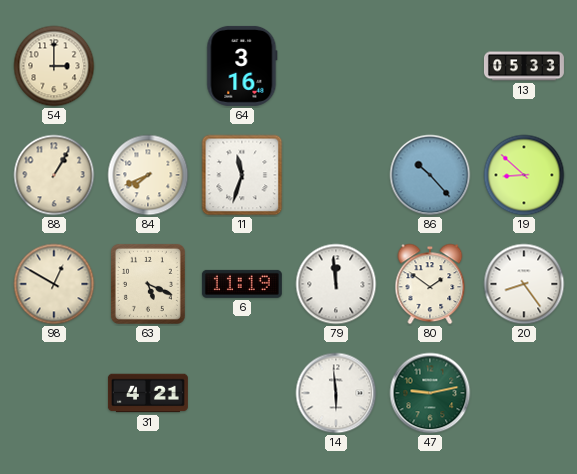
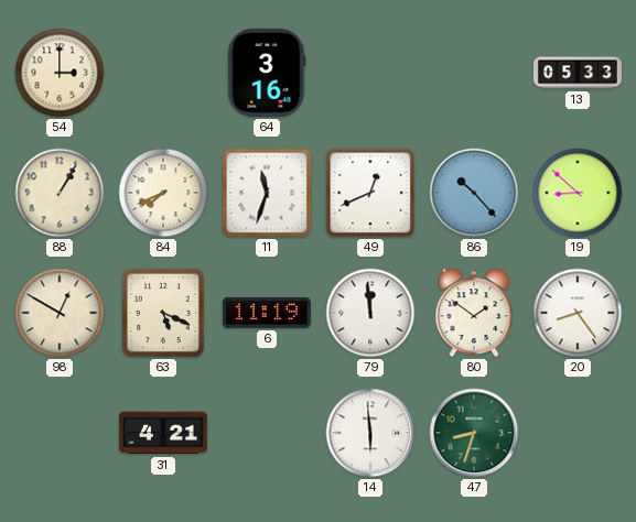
49: none -> 12:41
47: 9:13 -> 8:33
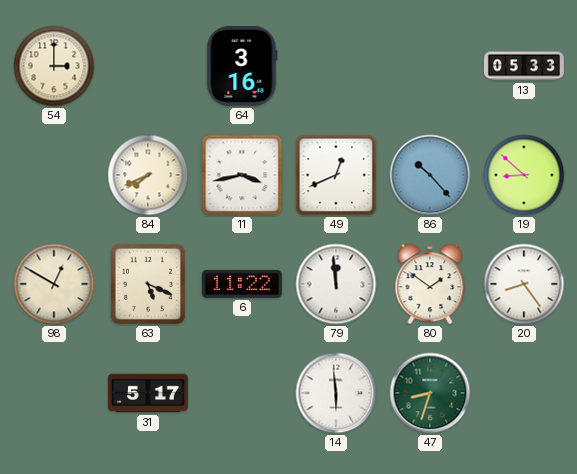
88: 1:05 -> none
11: 11:33 -> 3:43
6: 11:19 -> 11:22
31: 4:21 -> 5:17
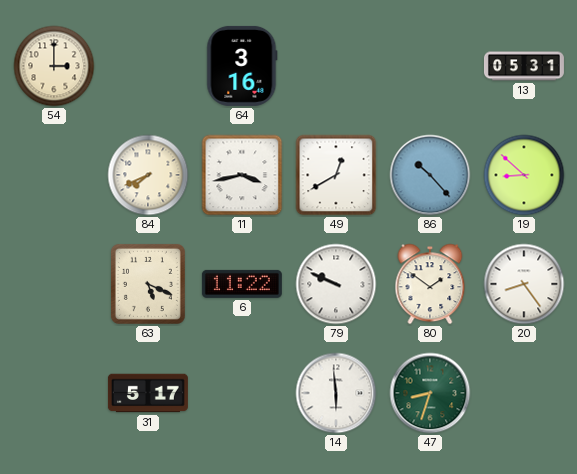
13: 05:33 -> 05:31
49: 12:41 -> 12:40
98: 12:50 -> none
79: 11:59 -> 9:49
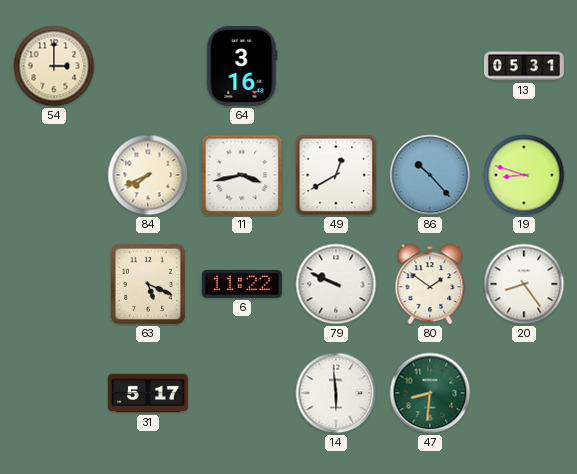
19: 8:52 -> 8:48
47: 8:33 -> 8:31
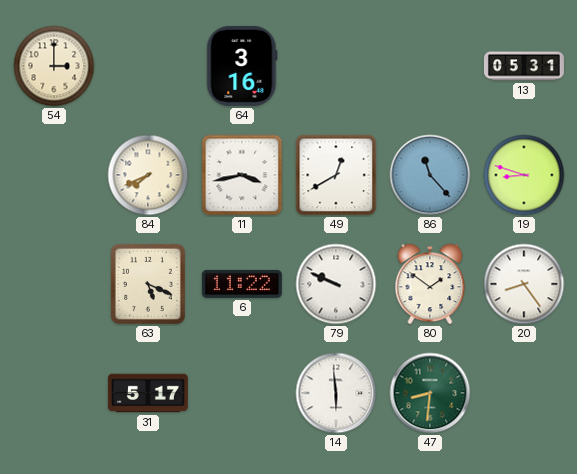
86: 10:23 -> 11:23
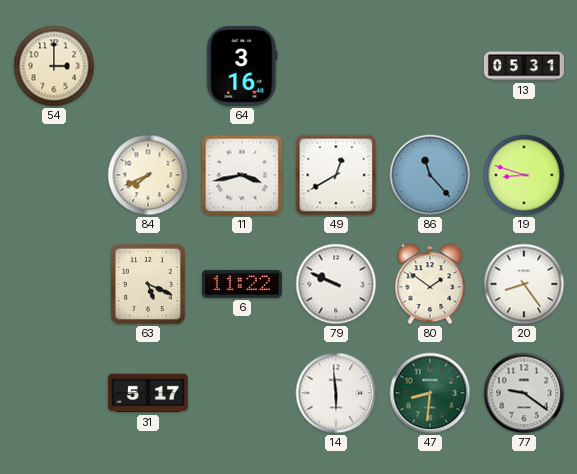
77: none -> 9:21
